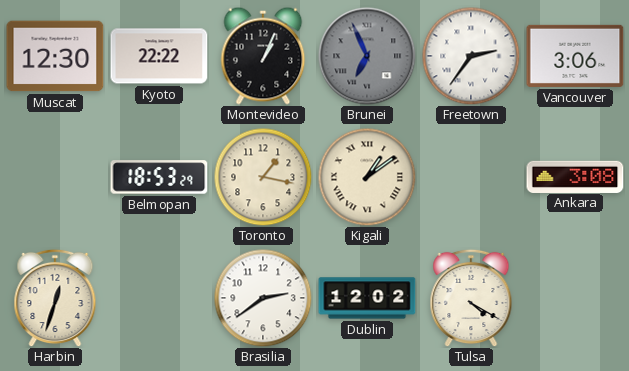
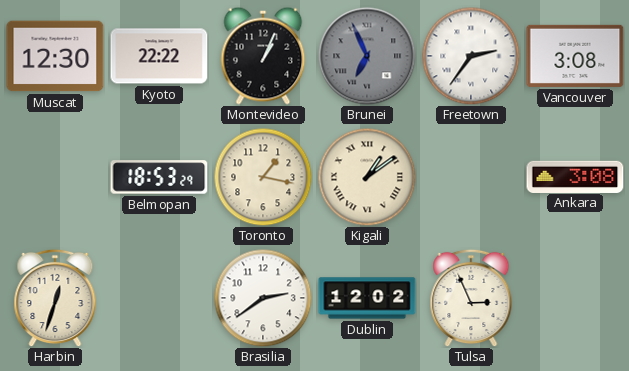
Vancouver: 3:06 -> 3:08
Tulsa: 4:20 -> 2:56
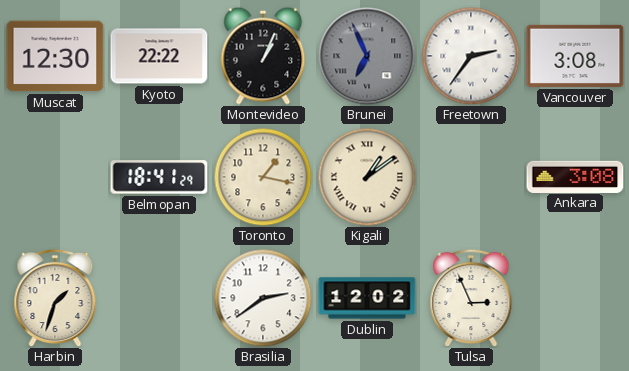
Belmopan: 18:53 -> 18:41
Harbin: 12:33 -> 1:33
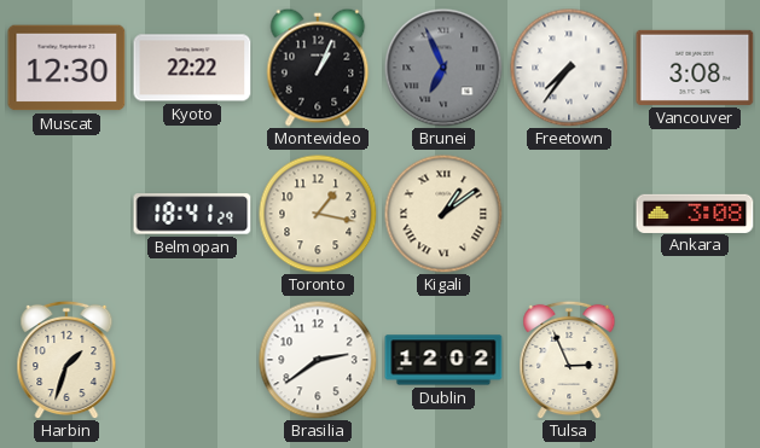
Freetown: 2:36 -> 7:36
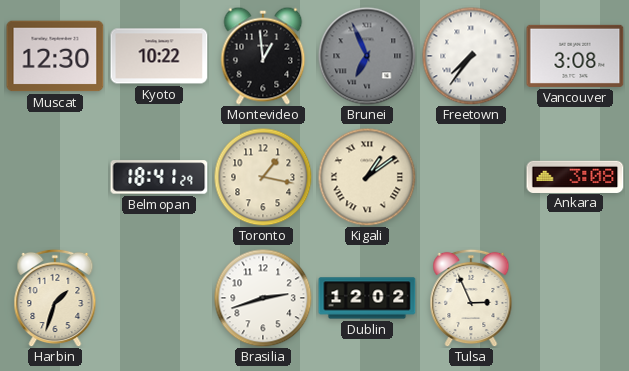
Kyoto: 22:22 -> 10:22
Montevideo: 1:04 -> 12:59
Brasilia: 2:39 -> 2:42
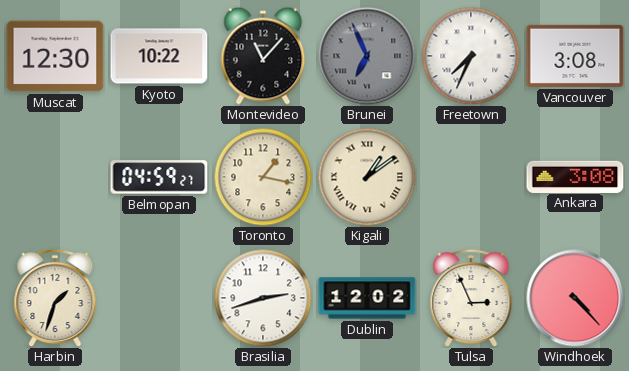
Montevideo: 12:59 -> 11:07
Freetown: 7:36 -> 7:34
Belmopan: 18:41 -> 04:59
Windhoek: none -> 4:23
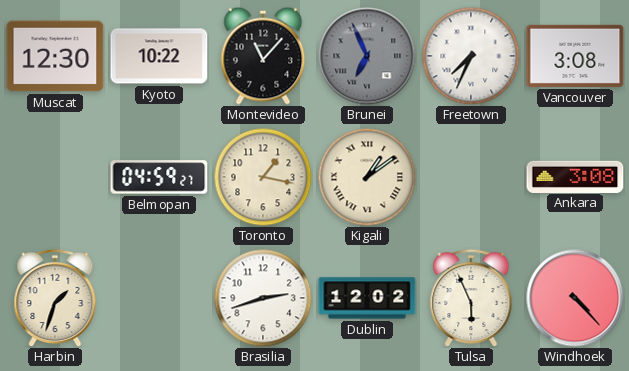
Tulsa: 2:56 -> 5:56
